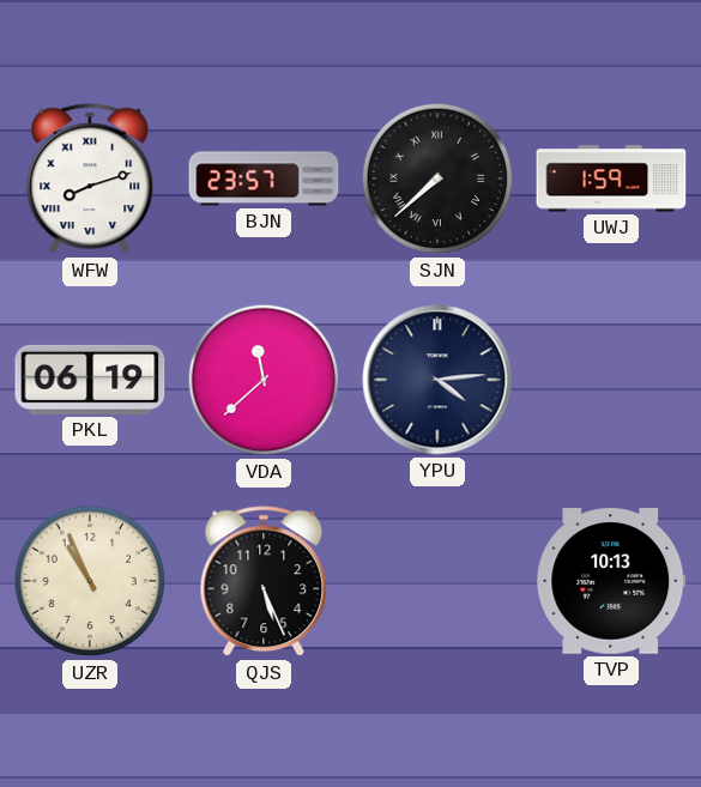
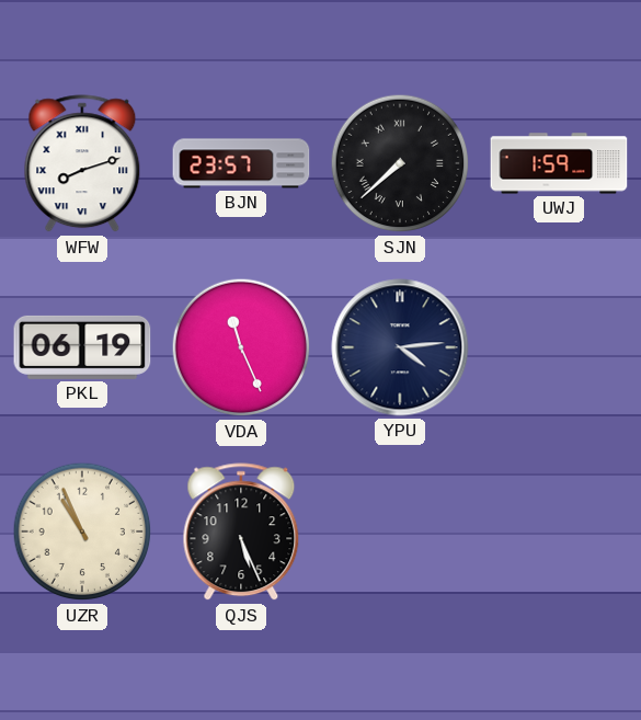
VDA: 11:38 -> 11:26
TVP: 10:13 -> none
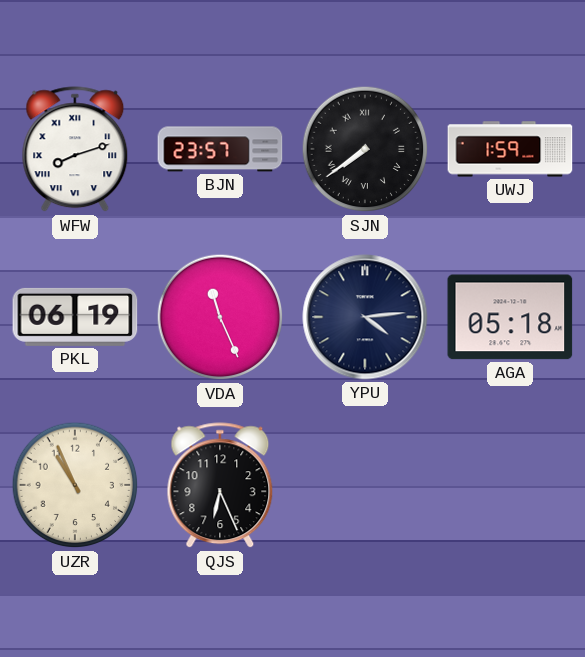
SJN: 7:38 -> 7:39
AGA: none -> 05:18
QJS: 5:26 -> 6:26
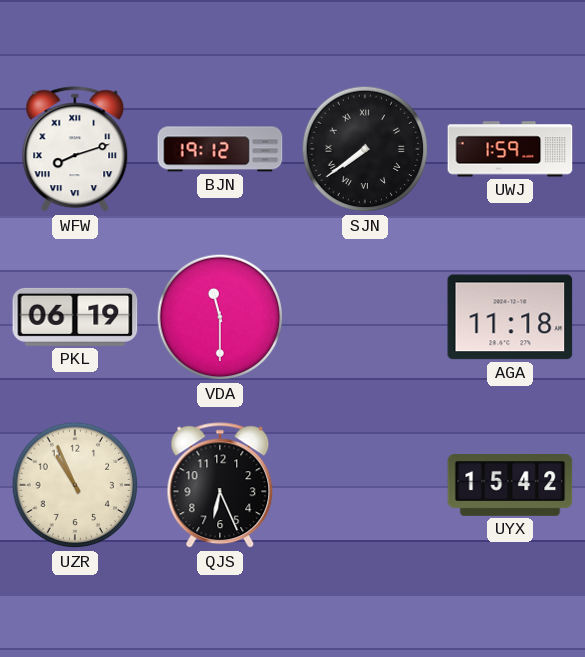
BJN: 23:57 -> 19:12
VDA: 11:26 -> 11:30
YPU: 4:14 -> none
AGA: 05:18 -> 11:18
UYX: none -> 15:42
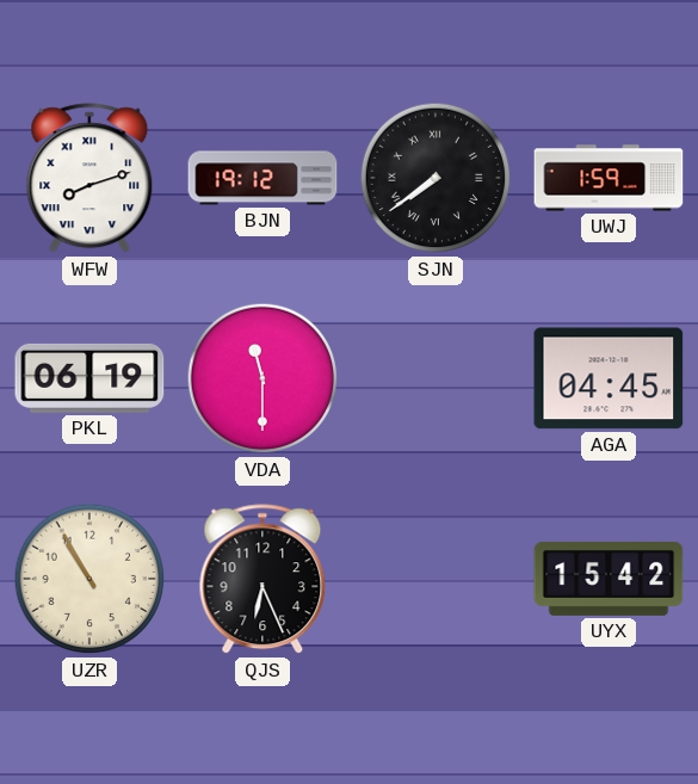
AGA: 11:18 -> 04:45
UZR: 10:56 -> 10:55
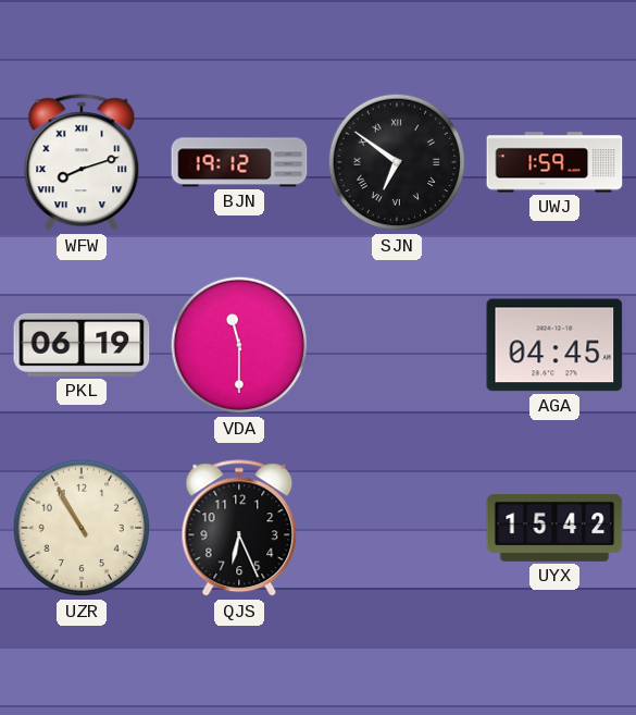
SJN: 7:39 -> 6:51
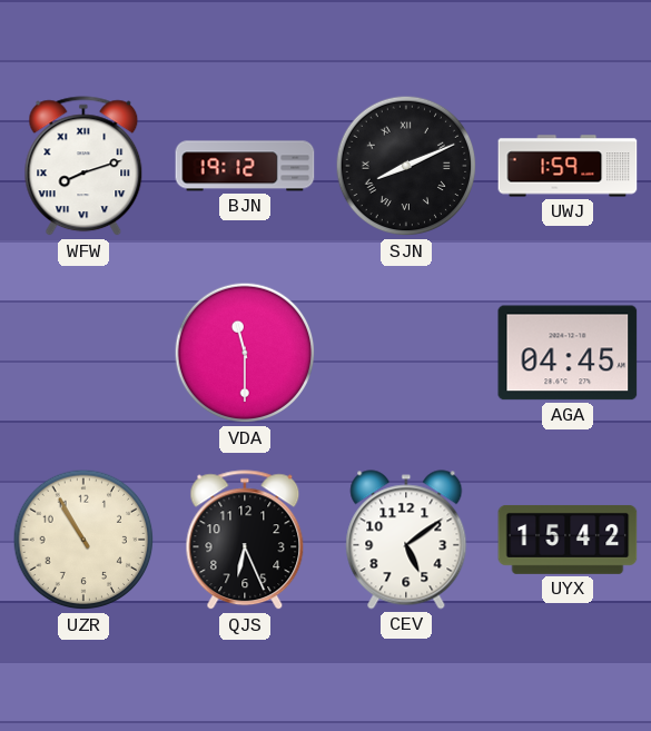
SJN: 6:51 -> 8:11
PKL: 06:19 -> none
CEV: none -> 5:09
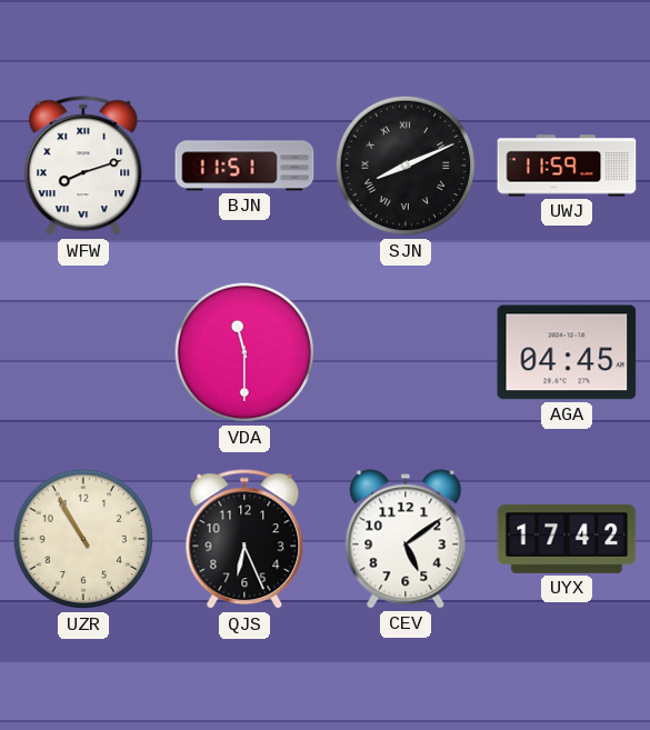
BJN: 19:12 -> 11:51
UWJ: 1:59 -> 11:59
UYX: 15:42 -> 17:42
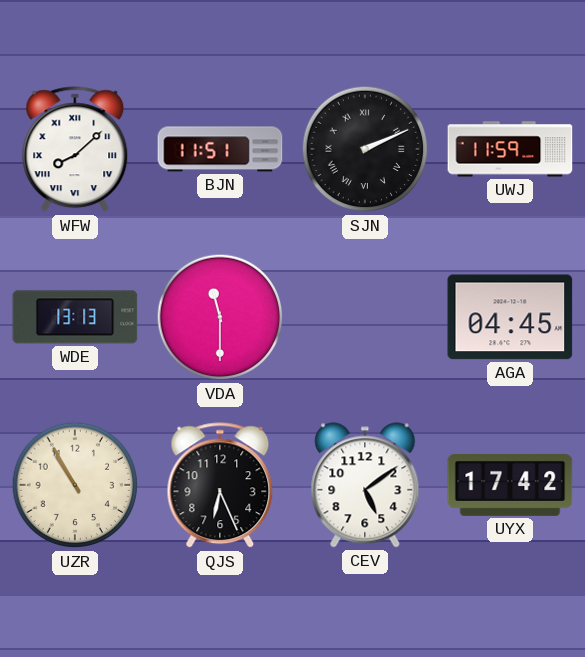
WFW: 8:12 -> 8:08
SJN: 8:11 -> 2:11
WDE: none -> 13:13
